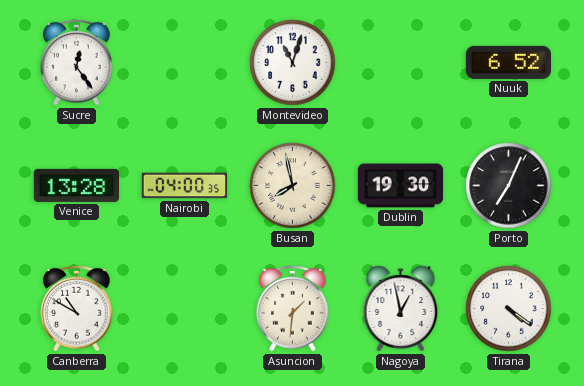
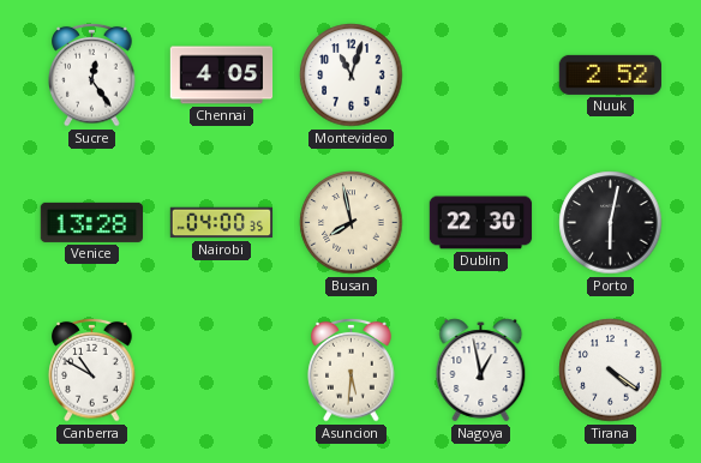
Chennai: none -> 4:05
Nuuk: 6:52 -> 2:52
Dublin: 19:30 -> 22:30
Porto: 7:04 -> 6:02
Asuncion: 1:31 -> 5:31
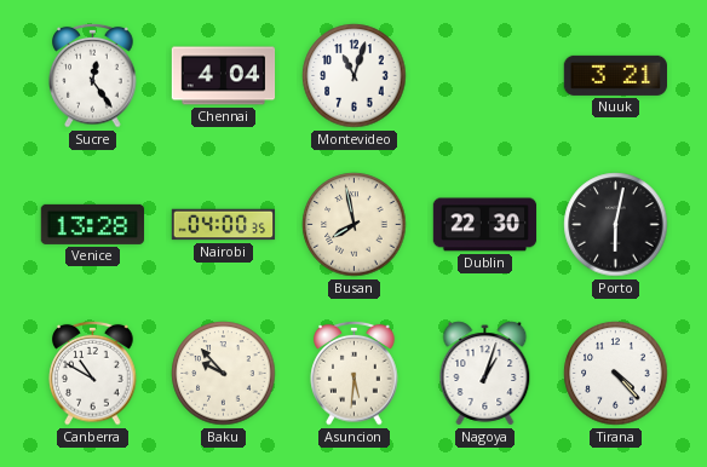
Chennai: 4:05 -> 4:04
Nuuk: 2:52 -> 3:21
Baku: none -> 9:53
Nagoya: 12:58 -> 1:03
Tirana: 4:21 -> 4:23
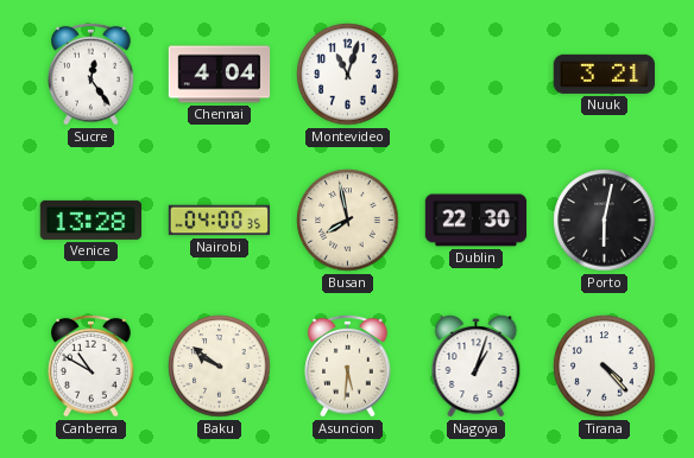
Baku: 9:53 -> 9:51
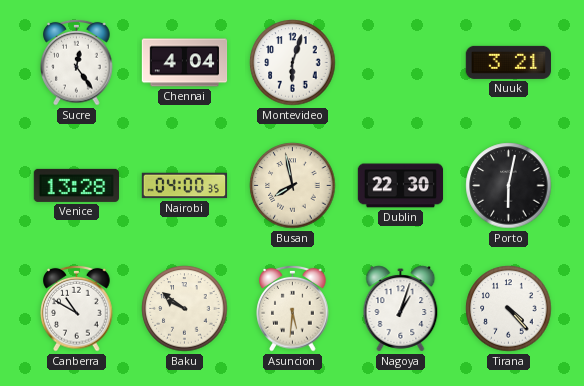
Montevideo: 11:03 -> 6:03
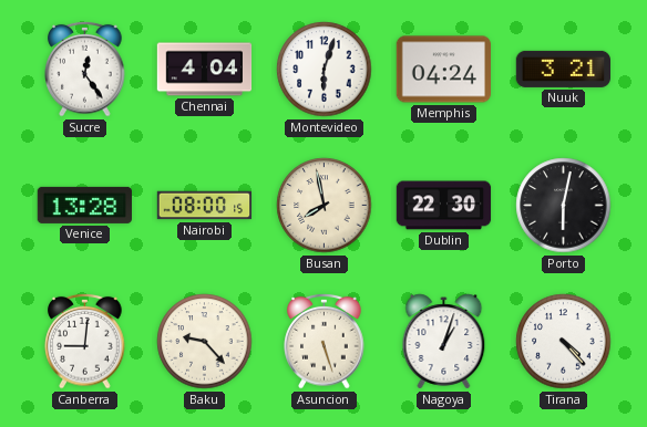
Memphis: none -> 04:24
Nairobi: 04:00 -> 08:00
Canberra: 10:50 -> 9:01
Baku: 9:51 -> 9:23
Asuncion: 5:31 -> 5:27
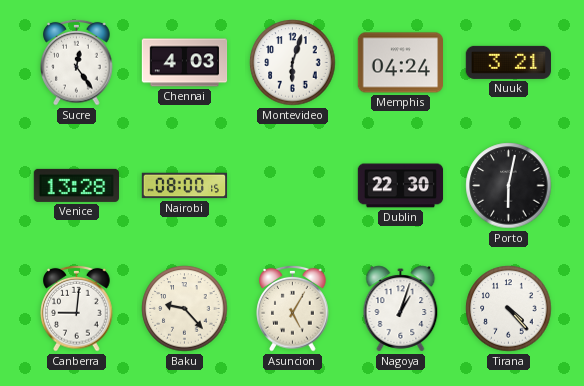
Chennai: 4:04 -> 4:03
Busan: 7:58 -> none
Asuncion: 5:27 -> 5:05
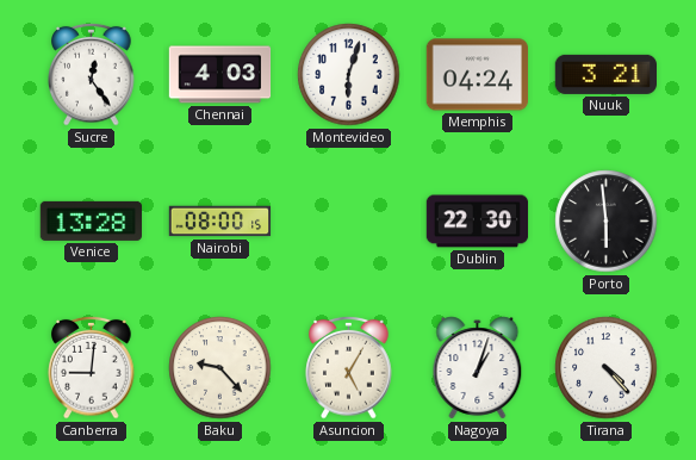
Porto: 6:02 -> 5:59
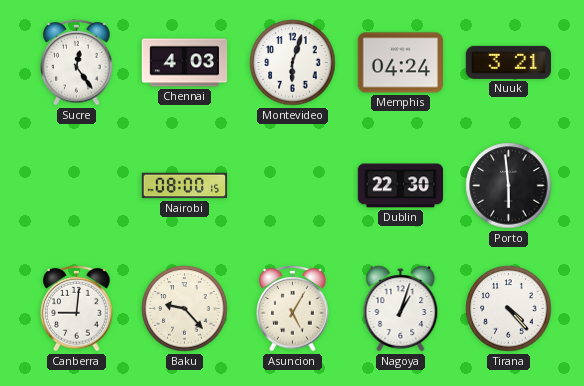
Venice: 13:28 -> none
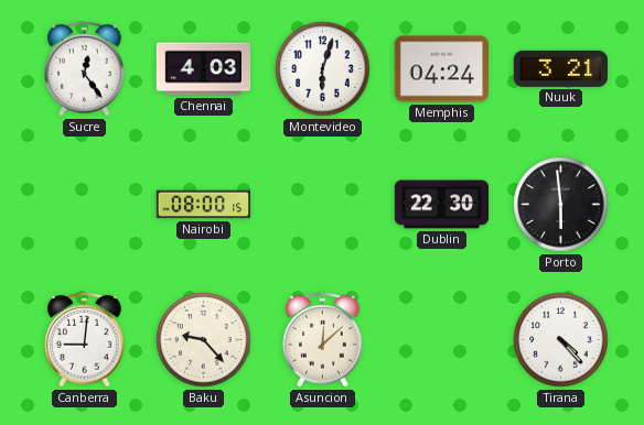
Asuncion: 5:05 -> 12:08
Nagoya: 1:03 -> none
